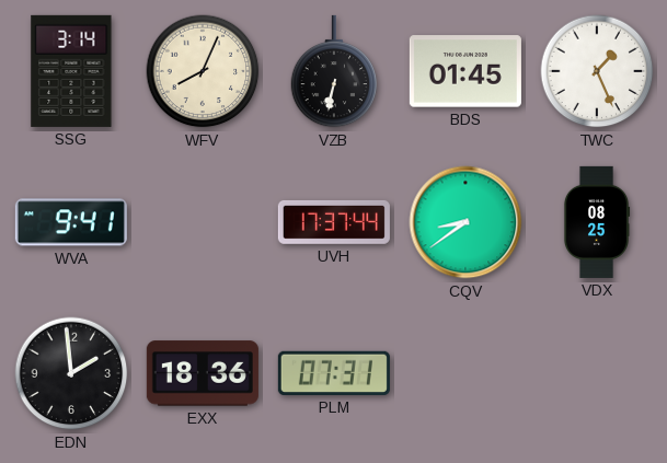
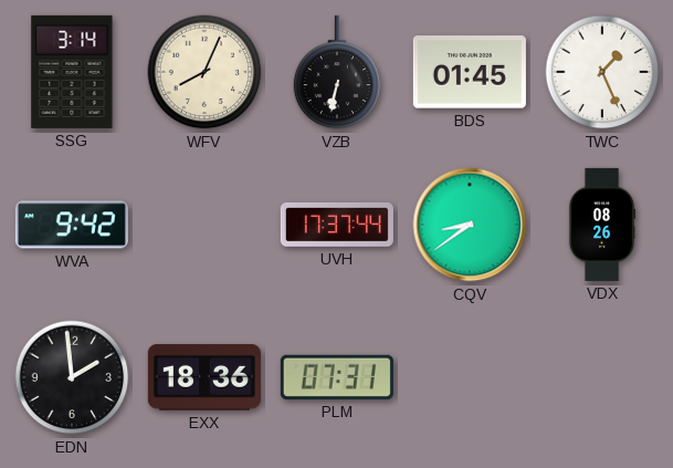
WVA: 9:41 -> 9:42
VDX: 08:25 -> 08:26
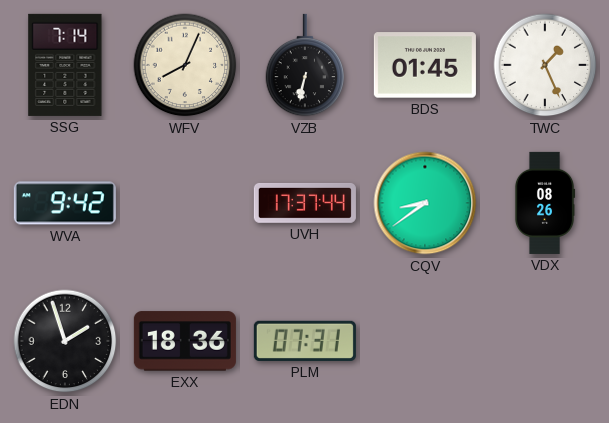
SSG: 3:14 -> 7:14
EDN: 1:59 -> 1:57
